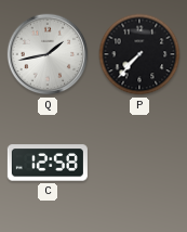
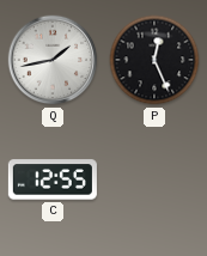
P: 7:37 -> 12:26
C: 12:58 -> 12:55
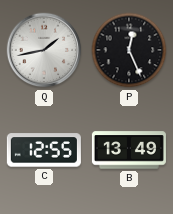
B: none -> 13:49
